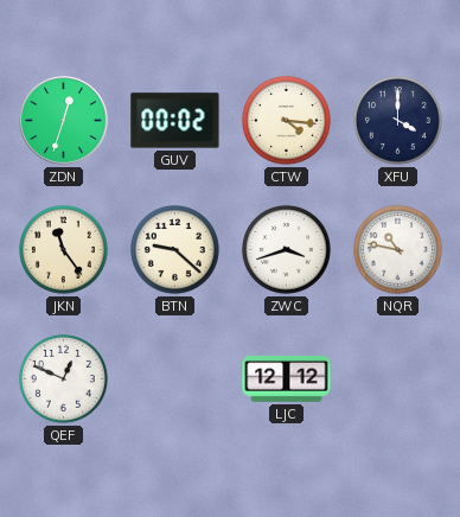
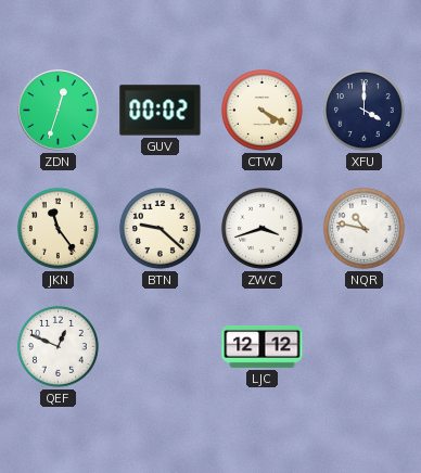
CTW: 4:16 -> 4:20
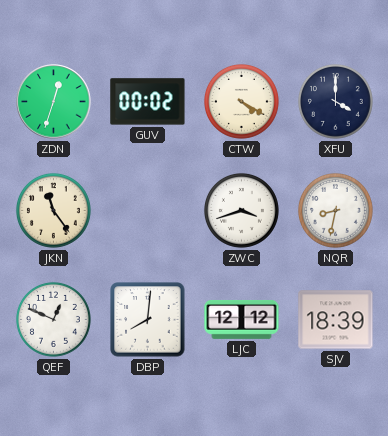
BTN: 9:22 -> none
NQR: 10:47 -> 8:32
DBP: none -> 8:01
SJV: none -> 18:39
